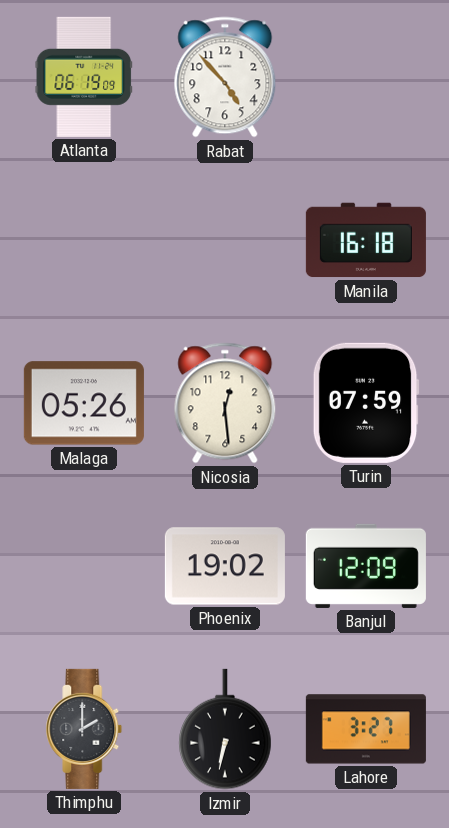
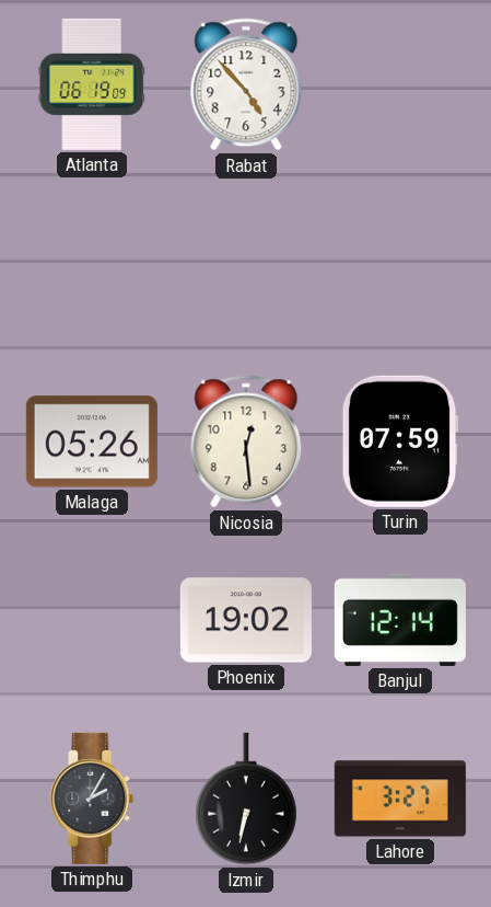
Manila: 16:18 -> none
Banjul: 12:09 -> 12:14
Thimphu: 2:00 -> 2:05
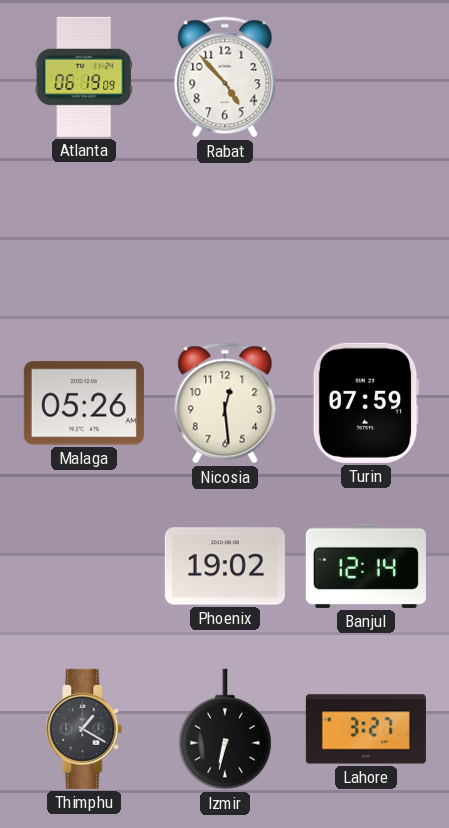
Thimphu: 2:05 -> 1:20
